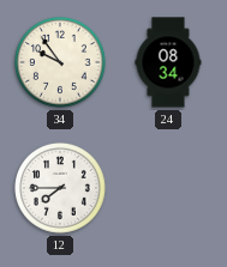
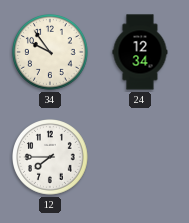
24: 08:34 -> 12:34
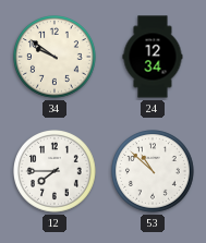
34: 9:54 -> 9:51
53: none -> 10:52
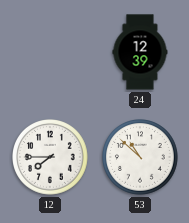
34: 9:51 -> none
24: 12:34 -> 12:39
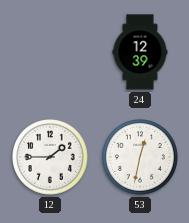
12: 7:45 -> 1:45
53: 10:52 -> 12:32
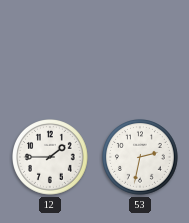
24: 12:39 -> none
53: 12:32 -> 2:32
